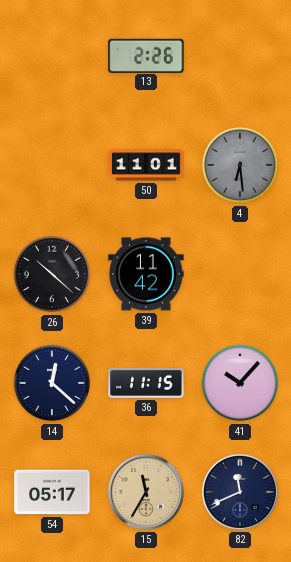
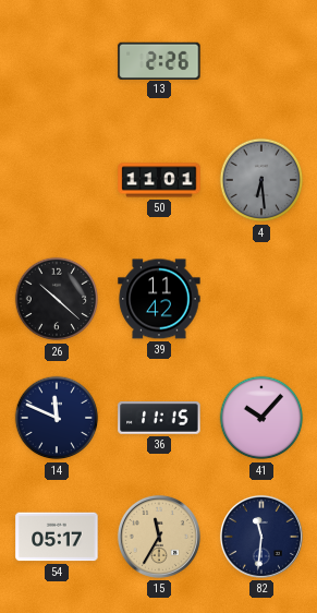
14: 12:22 -> 11:49
82: 11:41 -> 11:31
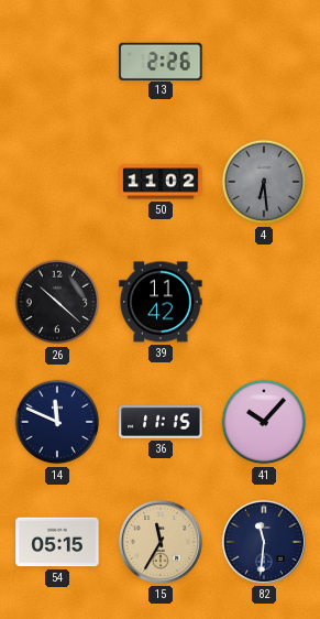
50: 11:01 -> 11:02
54: 05:17 -> 05:15
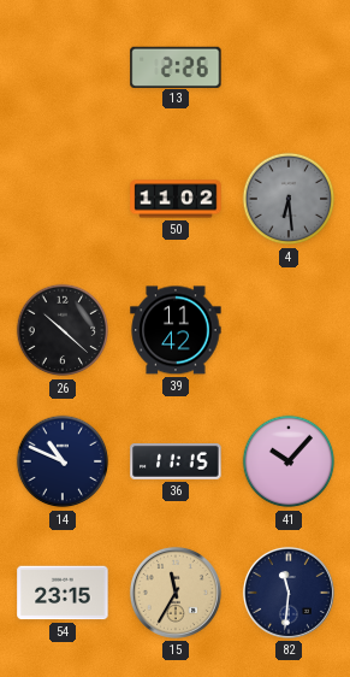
14: 11:49 -> 10:49
54: 05:15 -> 23:15
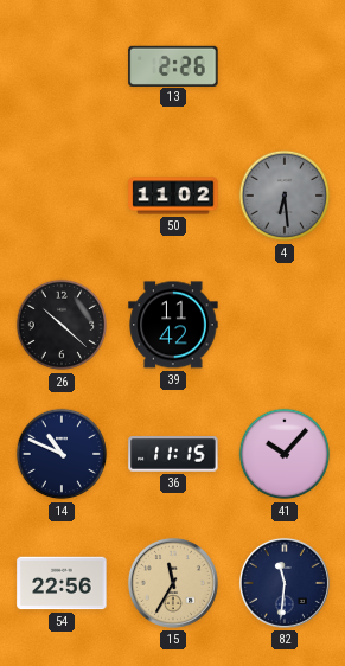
54: 23:15 -> 22:56
